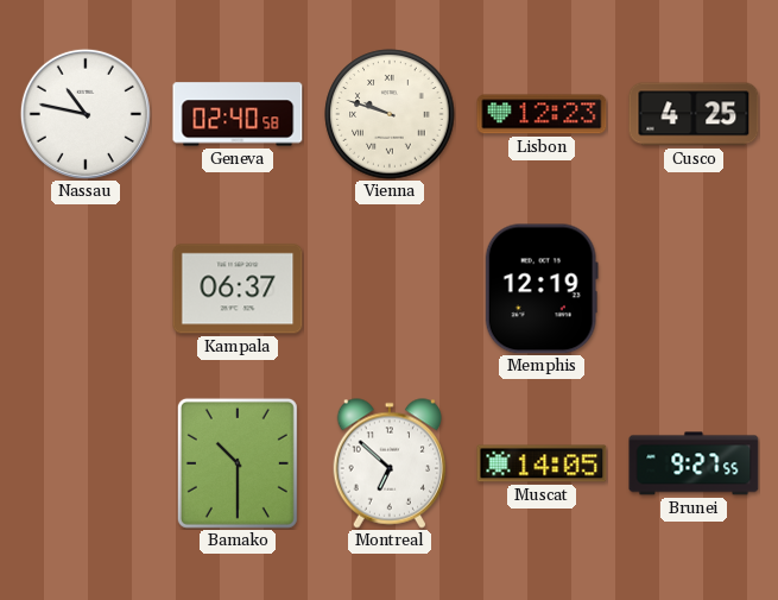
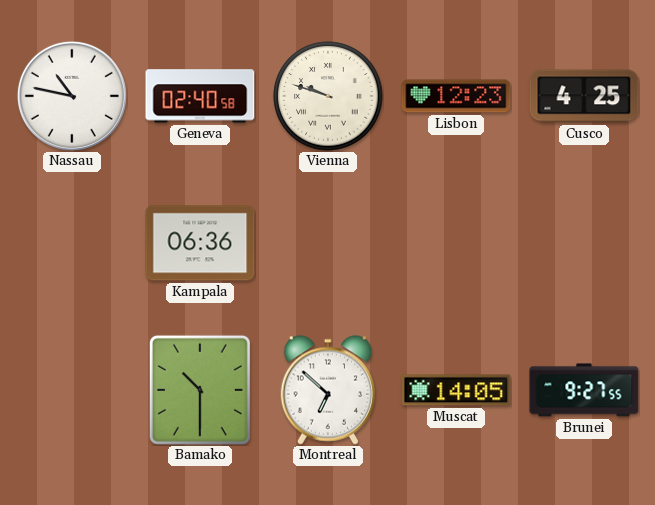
Kampala: 06:37 -> 06:36
Memphis: 12:19 -> none
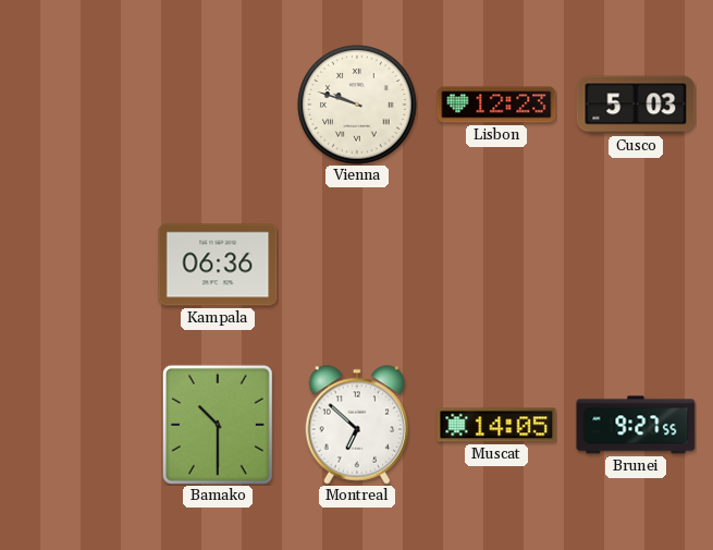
Nassau: 10:47 -> none
Geneva: 02:40 -> none
Cusco: 4:25 -> 5:03
